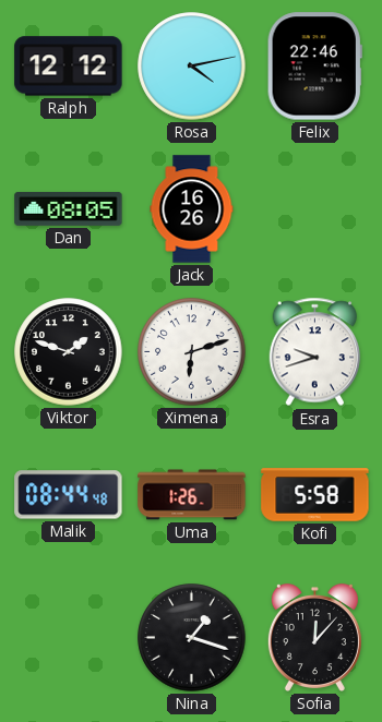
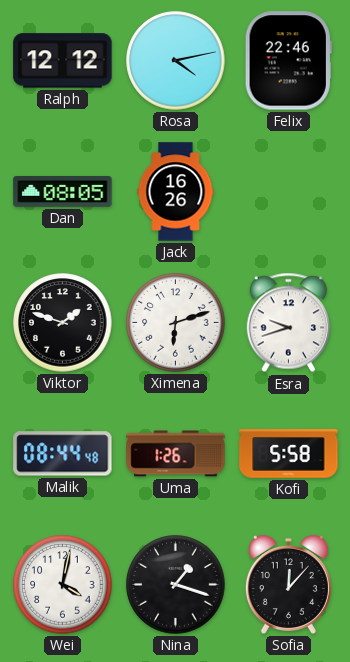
Wei: none -> 4:02
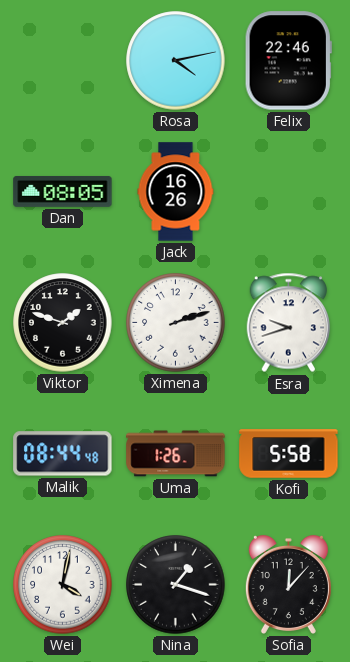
Ralph: 12:12 -> none
Ximena: 6:12 -> 2:12
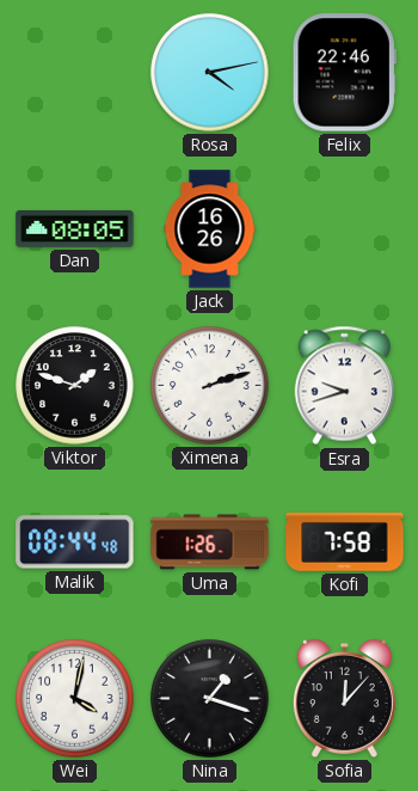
Kofi: 5:58 -> 7:58
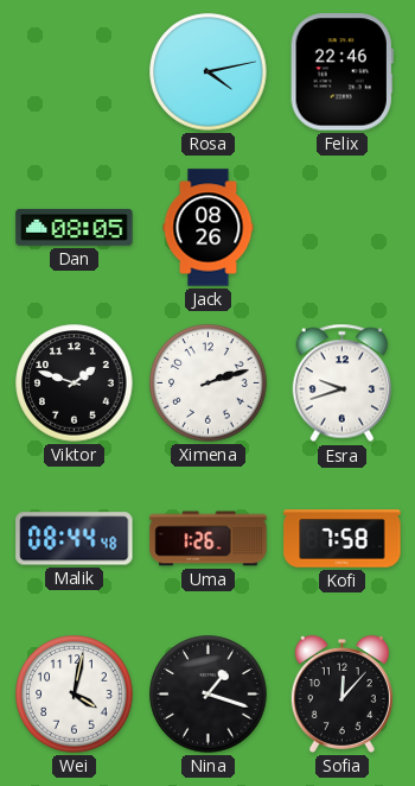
Jack: 16:26 -> 08:26
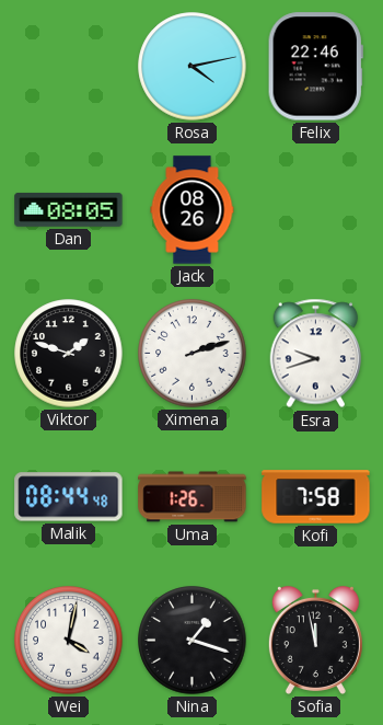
Sofia: 12:07 -> 11:58
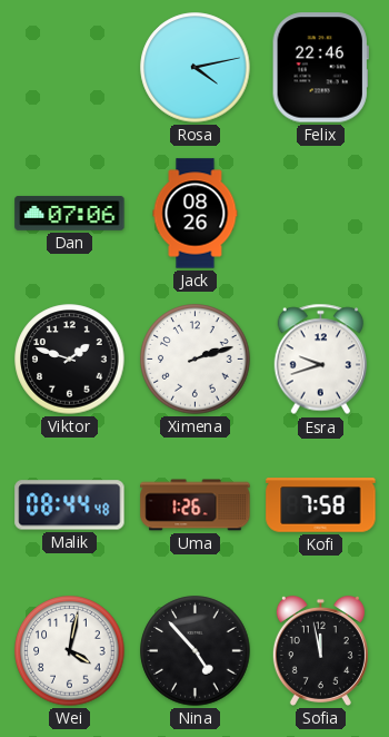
Dan: 08:05 -> 07:06
Nina: 1:18 -> 4:53
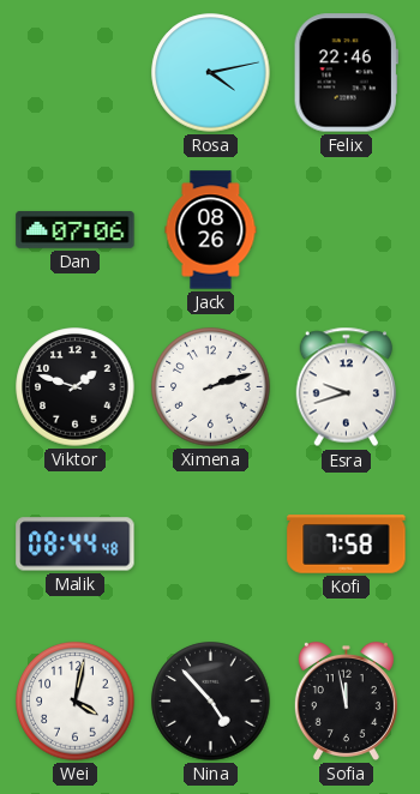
Uma: 1:26 -> none
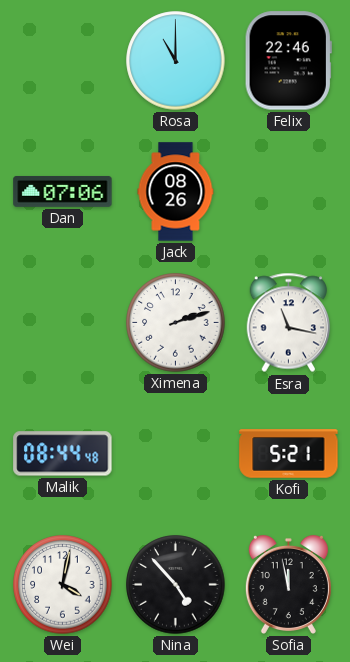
Rosa: 4:13 -> 11:00
Viktor: 1:48 -> none
Esra: 9:42 -> 11:17
Kofi: 7:58 -> 5:21
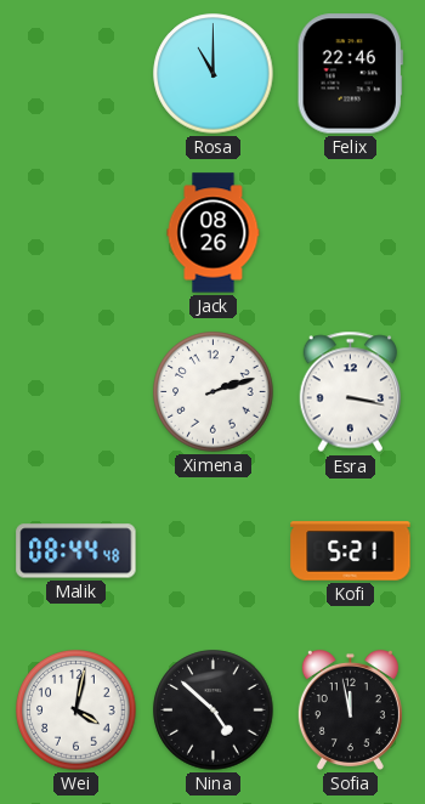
Dan: 07:06 -> none
Esra: 11:17 -> 3:17
Nina: 4:53 -> 4:52
